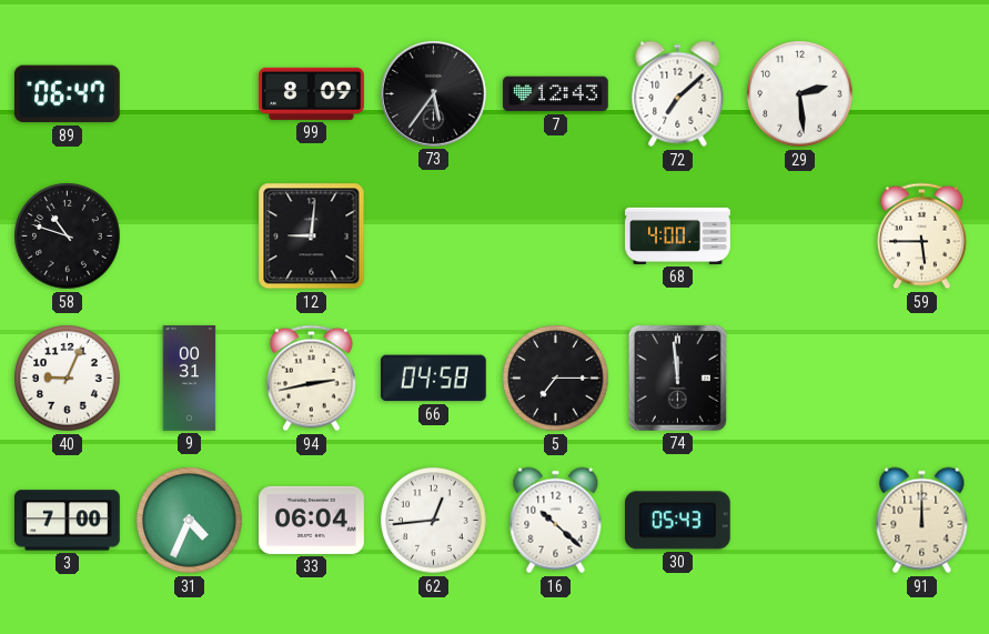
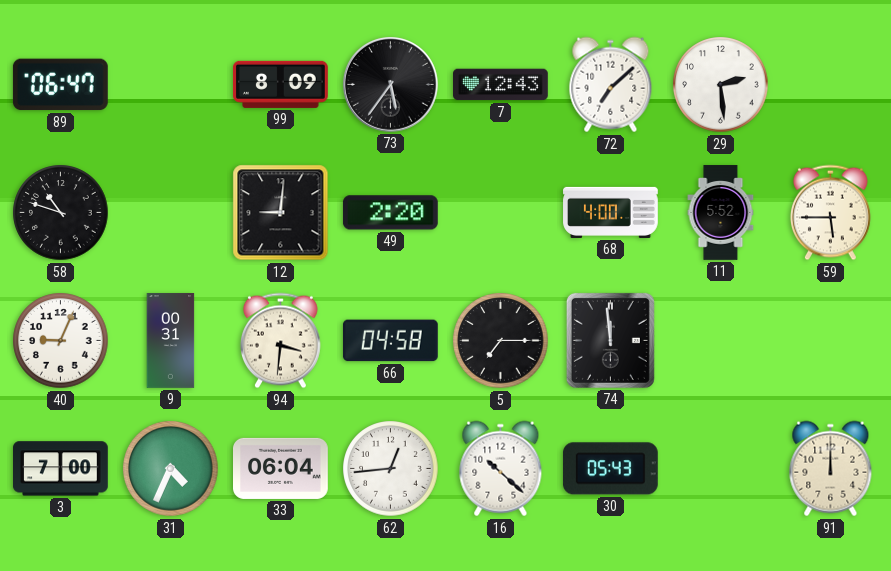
49: none -> 2:20
11: none -> 5:52
94: 2:43 -> 3:31
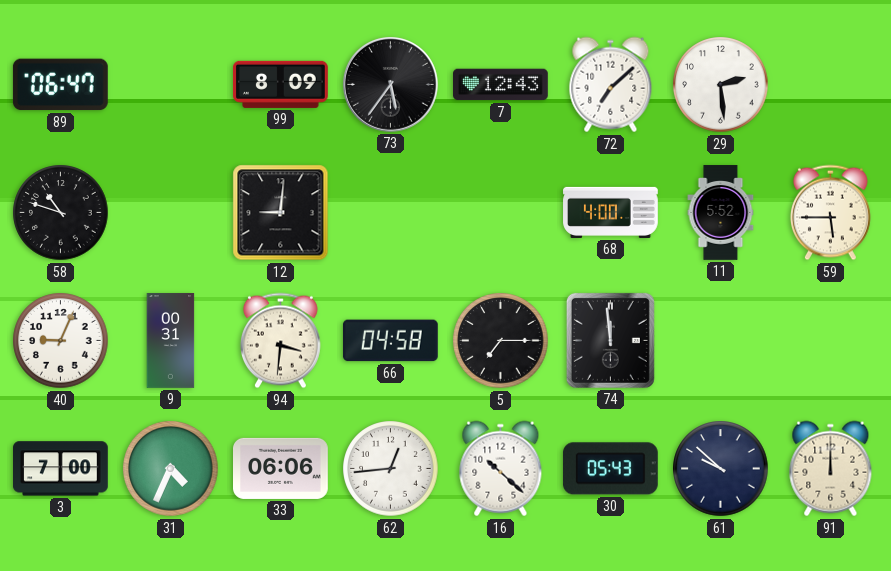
49: 2:20 -> none
33: 06:04 -> 06:06
61: none -> 9:52
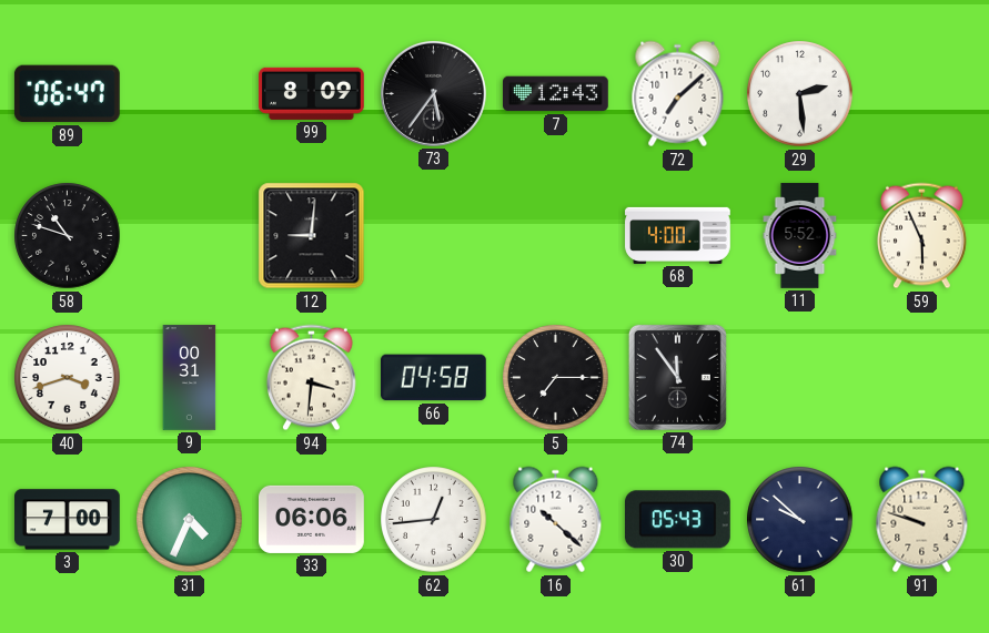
59: 5:45 -> 5:56
40: 9:04 -> 3:42
74: 11:59 -> 11:54
91: 12:00 -> 9:48
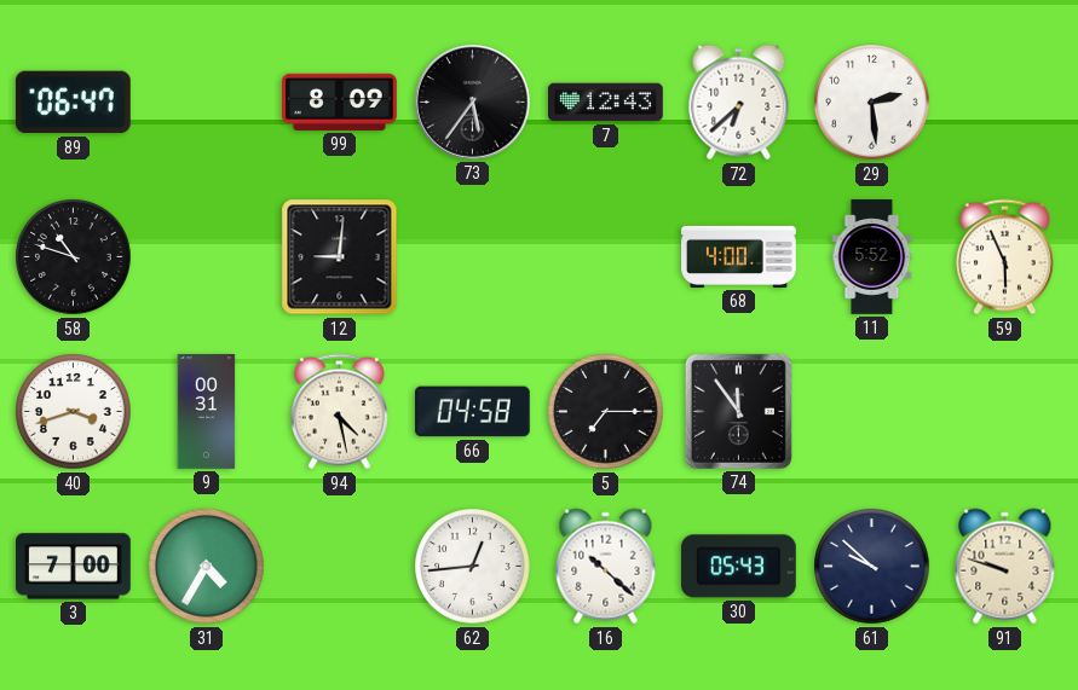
72: 7:08 -> 6:38
94: 3:31 -> 4:28
31: 4:34 -> 4:35
33: 06:06 -> none
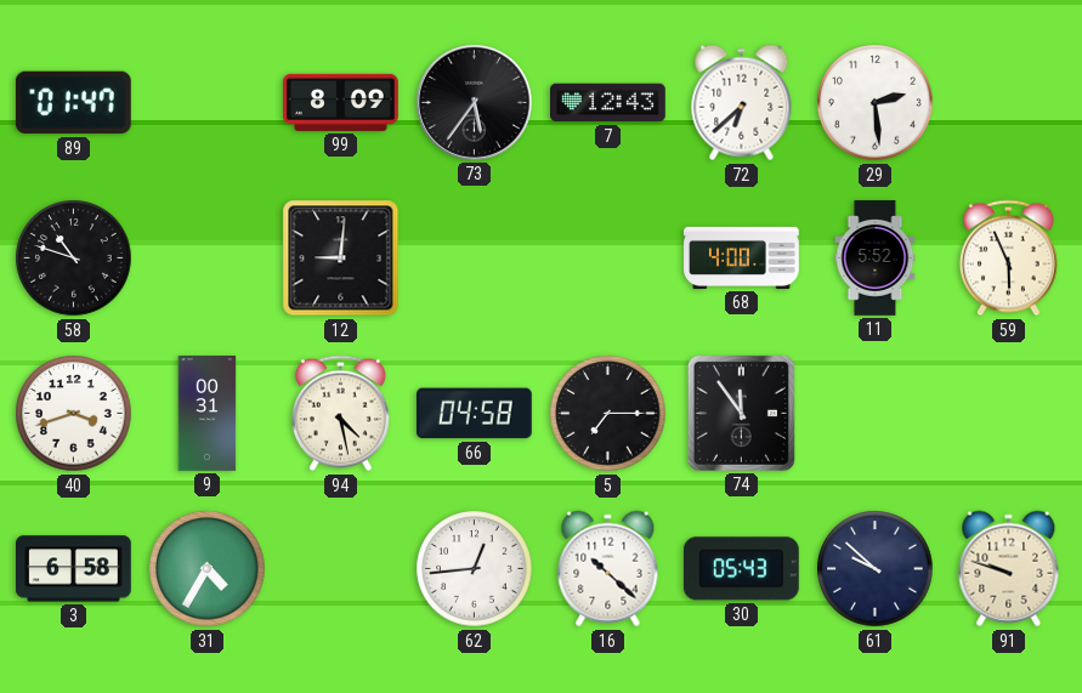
89: 06:47 -> 01:47
3: 7:00 -> 6:58
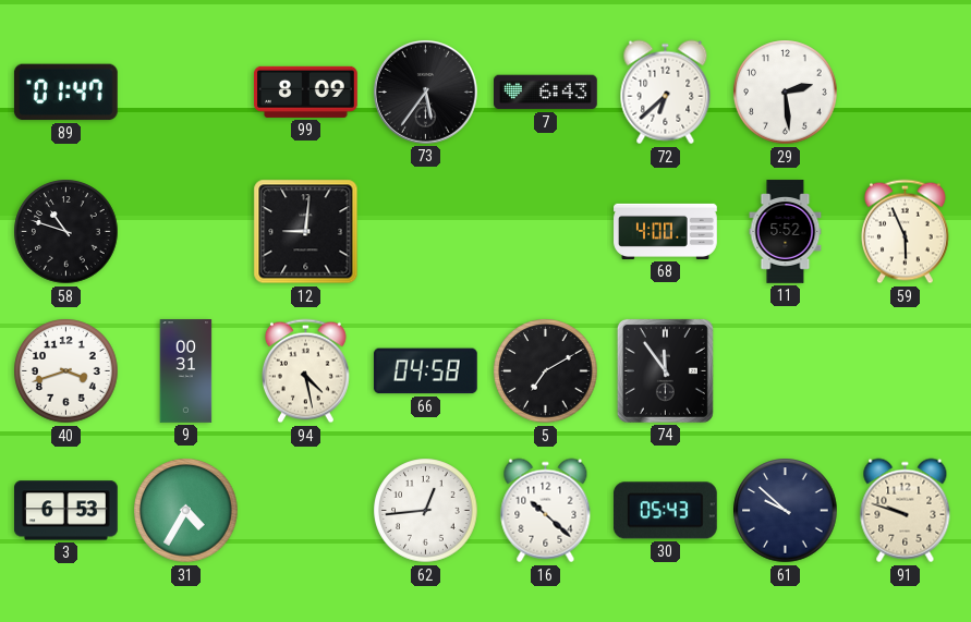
7: 12:43 -> 6:43
5: 7:15 -> 7:10
3: 6:58 -> 6:53
